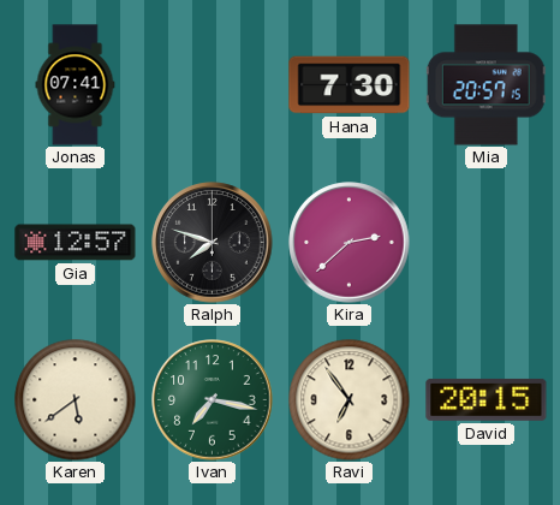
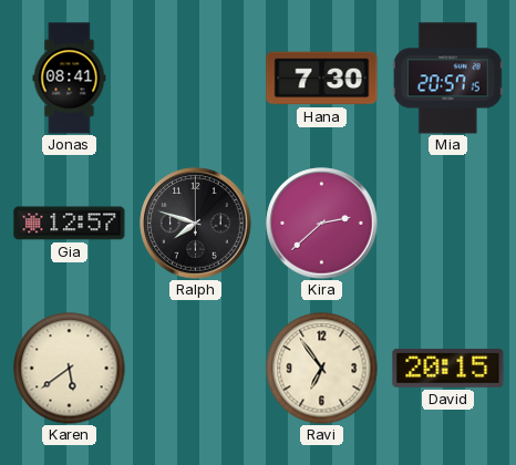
Jonas: 07:41 -> 08:41
Ivan: 7:17 -> none
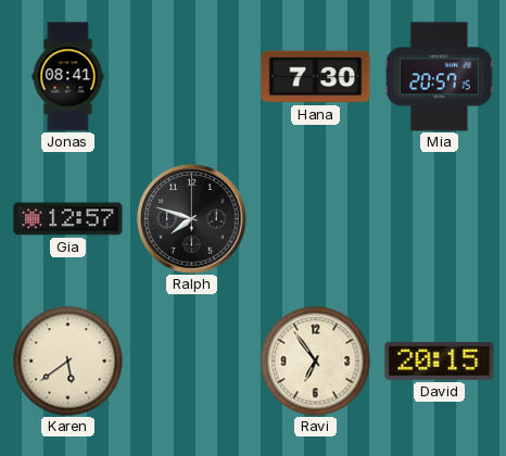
Kira: 2:38 -> none
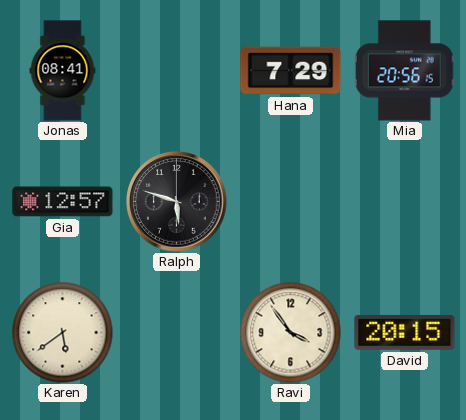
Hana: 7:30 -> 7:29
Mia: 20:57 -> 20:56
Ralph: 7:48 -> 5:48
Ravi: 6:54 -> 3:54
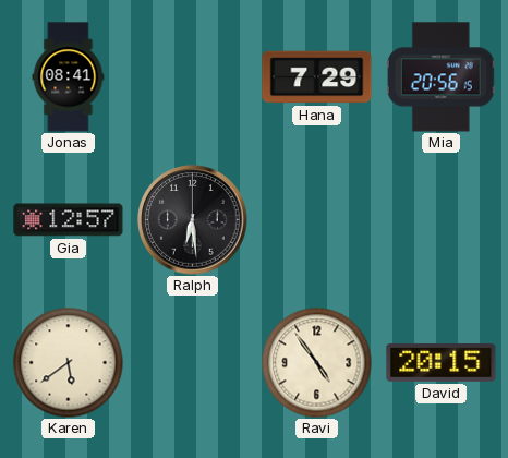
Ralph: 5:48 -> 6:29
Ravi: 3:54 -> 4:54
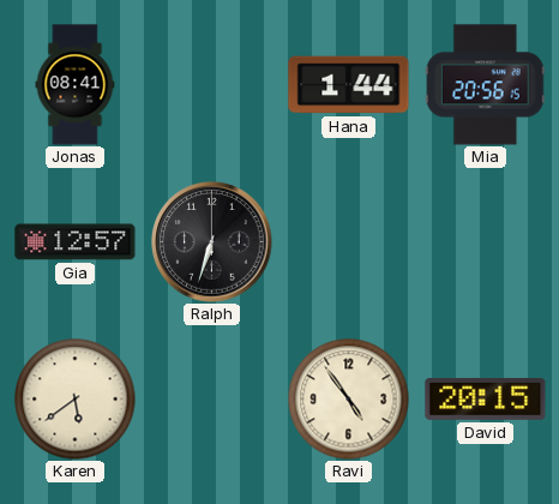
Hana: 7:29 -> 1:44
Ralph: 6:29 -> 6:33
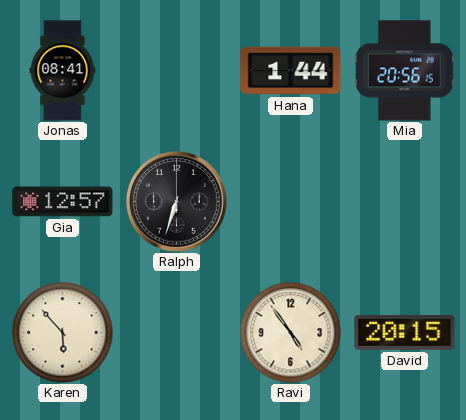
Karen: 5:39 -> 5:53
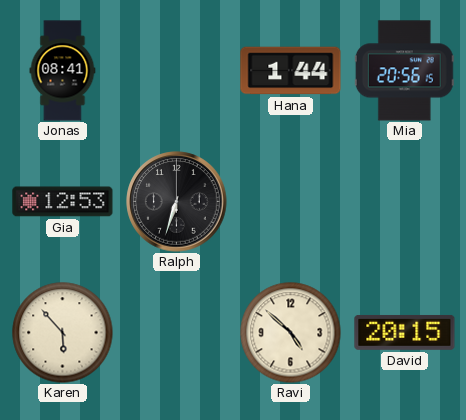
Gia: 12:57 -> 12:53
Ravi: 4:54 -> 4:52
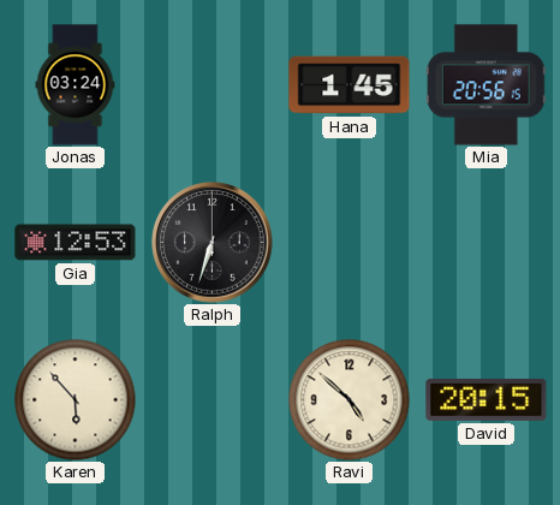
Jonas: 08:41 -> 03:24
Hana: 1:44 -> 1:45
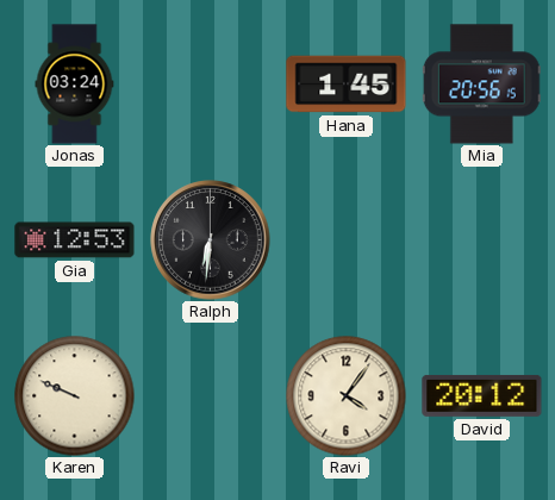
Ralph: 6:33 -> 6:31
Karen: 5:53 -> 9:49
Ravi: 4:52 -> 4:06
David: 20:15 -> 20:12
